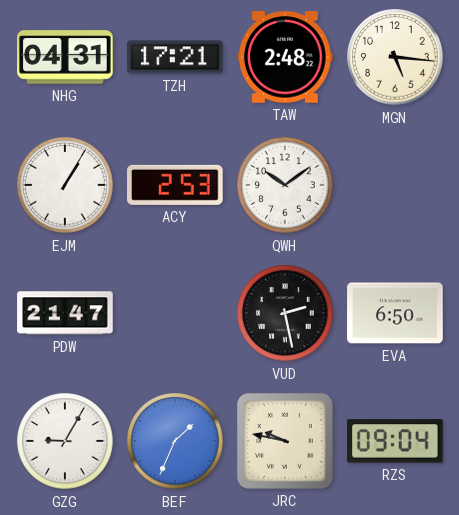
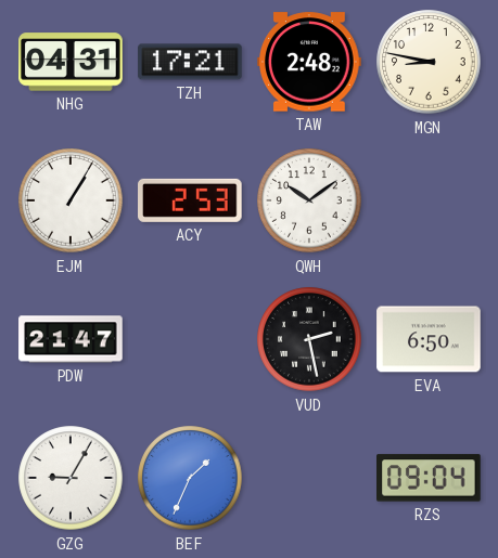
MGN: 5:16 -> 8:47
JRC: 9:47 -> none
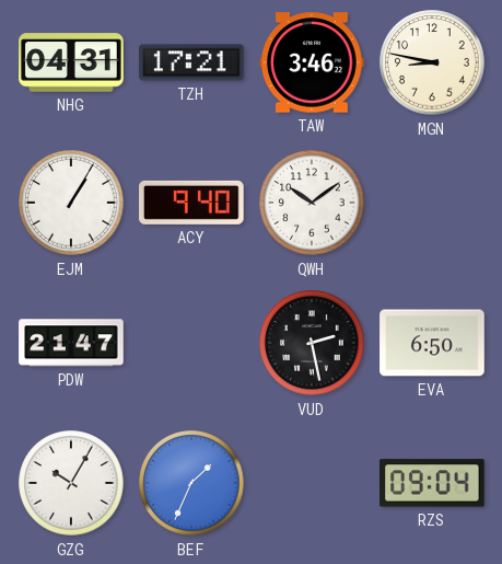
TAW: 2:48 -> 3:46
ACY: 2:53 -> 9:40
GZG: 9:05 -> 10:05
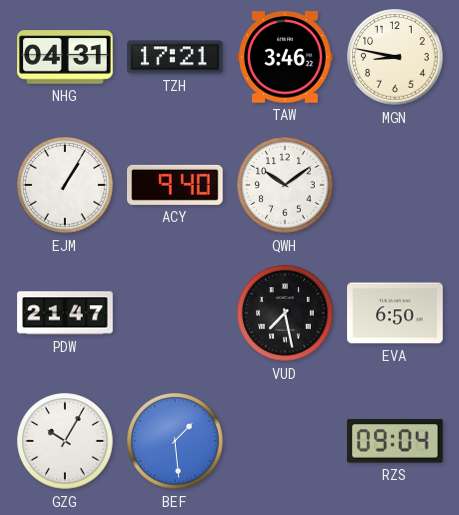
VUD: 2:28 -> 7:28
BEF: 1:34 -> 1:29
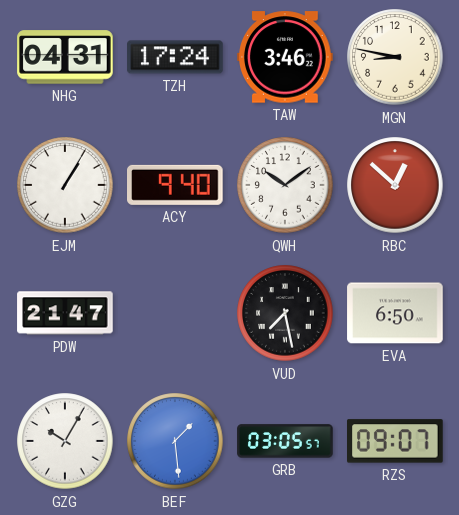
TZH: 17:21 -> 17:24
RBC: none -> 12:52
GRB: none -> 03:05
RZS: 09:04 -> 09:07
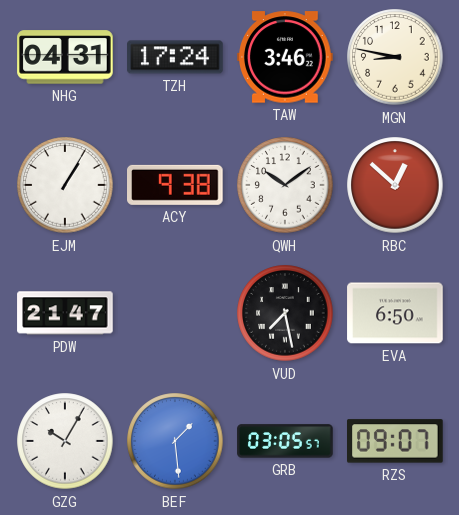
ACY: 9:40 -> 9:38
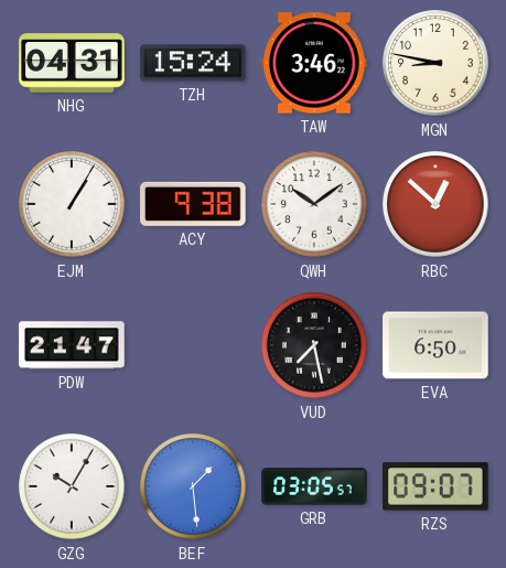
TZH: 17:24 -> 15:24
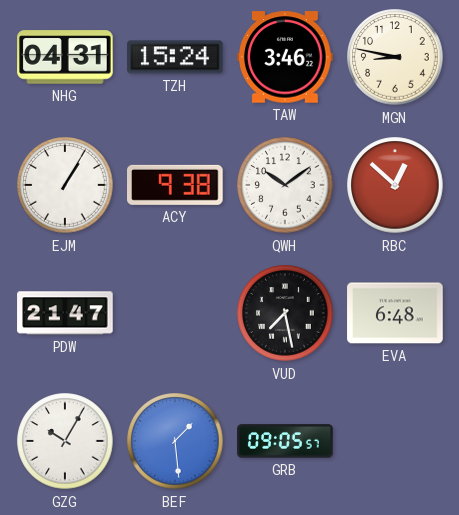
EVA: 6:50 -> 6:48
GRB: 03:05 -> 09:05
RZS: 09:07 -> none
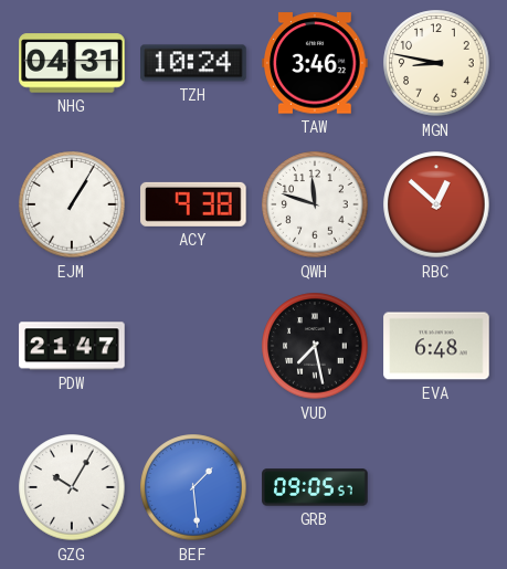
TZH: 15:24 -> 10:24
QWH: 10:09 -> 11:48
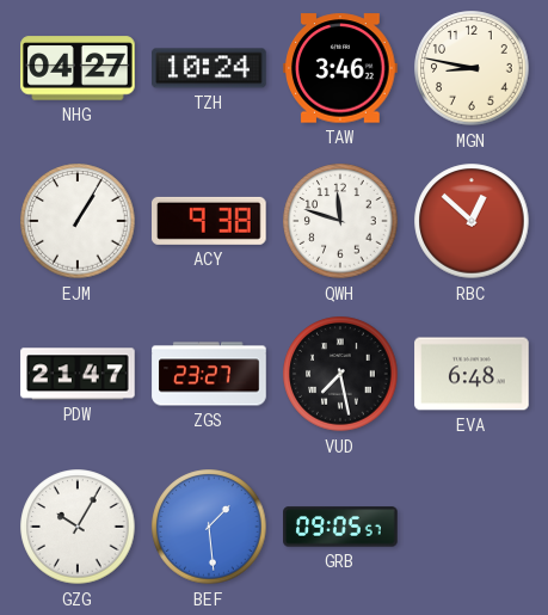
NHG: 04:31 -> 04:27
ZGS: none -> 23:27
